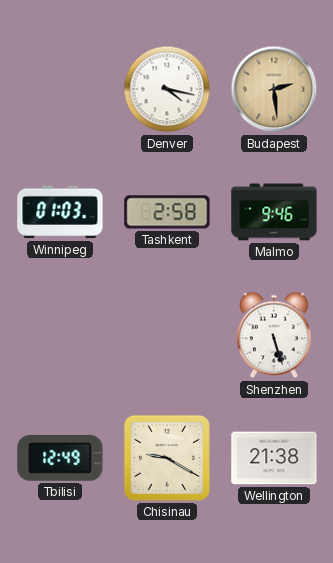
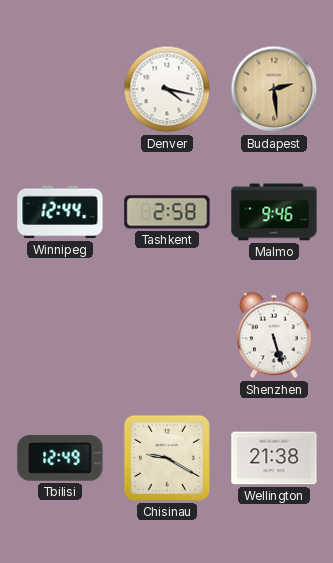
Winnipeg: 01:03 -> 12:44
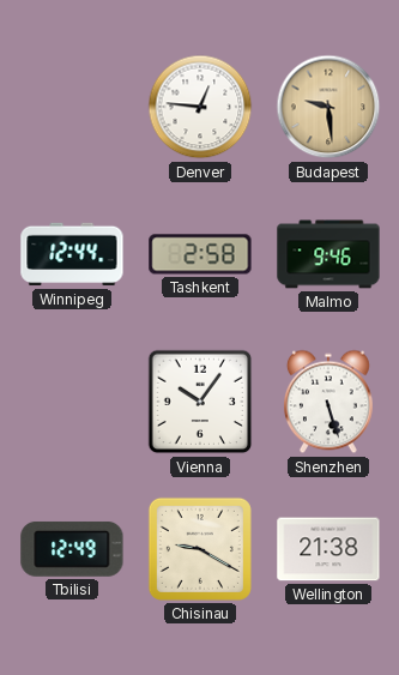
Denver: 4:17 -> 12:46
Budapest: 2:29 -> 9:29
Vienna: none -> 10:06
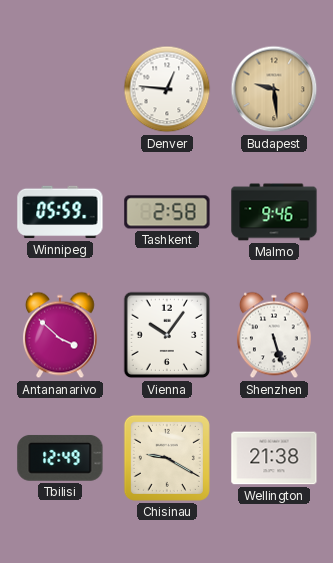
Winnipeg: 12:44 -> 05:59
Antananarivo: none -> 3:52
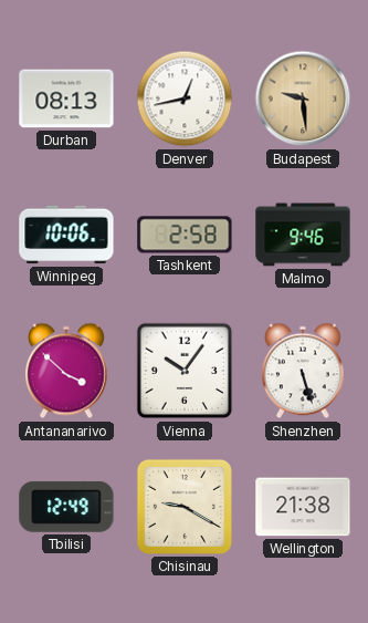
Durban: none -> 08:13
Denver: 12:46 -> 12:43
Winnipeg: 05:59 -> 10:06
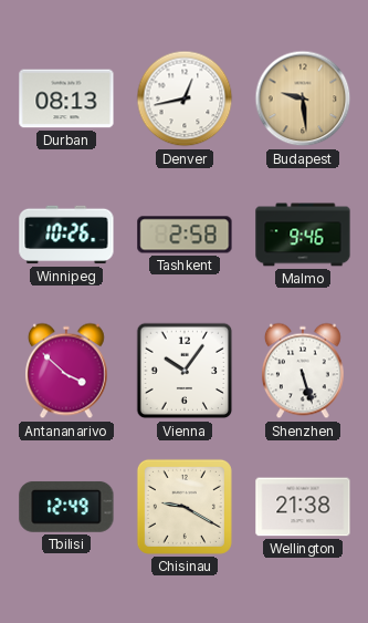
Winnipeg: 10:06 -> 10:26
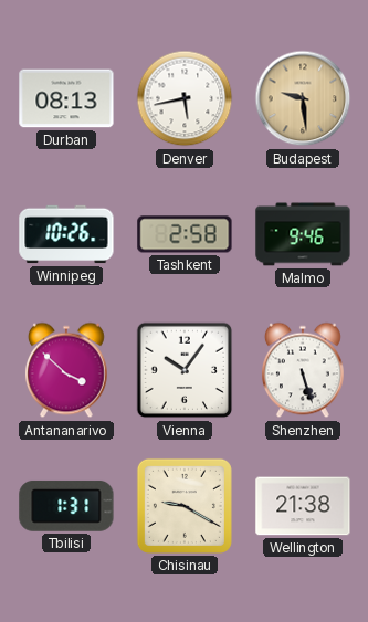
Denver: 12:43 -> 5:43
Tbilisi: 12:49 -> 1:31
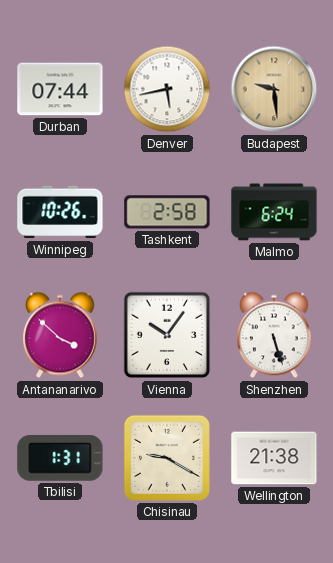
Durban: 08:13 -> 07:44
Malmo: 9:46 -> 6:24
